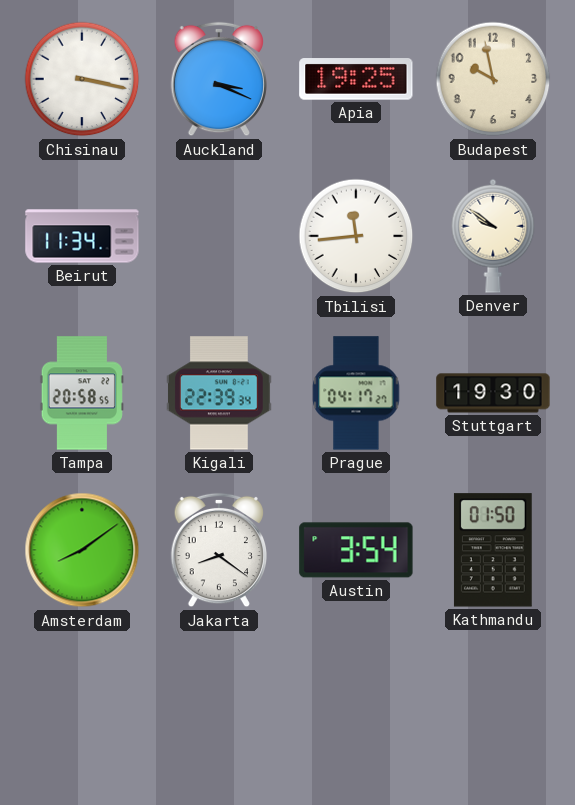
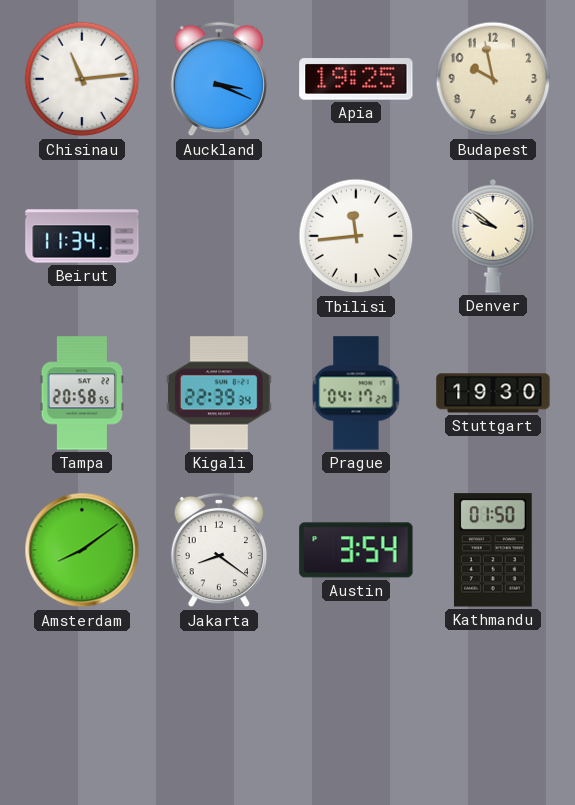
Chisinau: 3:17 -> 11:14
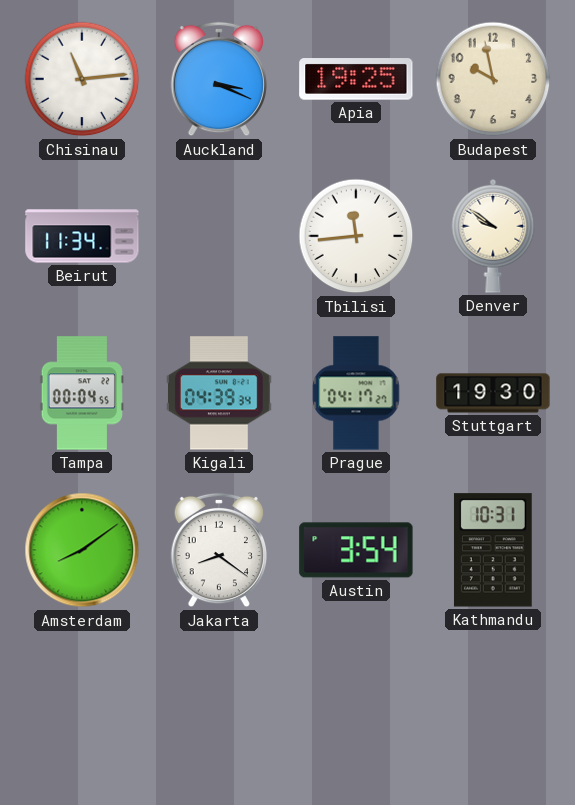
Tampa: 20:58 -> 00:04
Kigali: 22:39 -> 04:39
Kathmandu: 01:50 -> 10:31
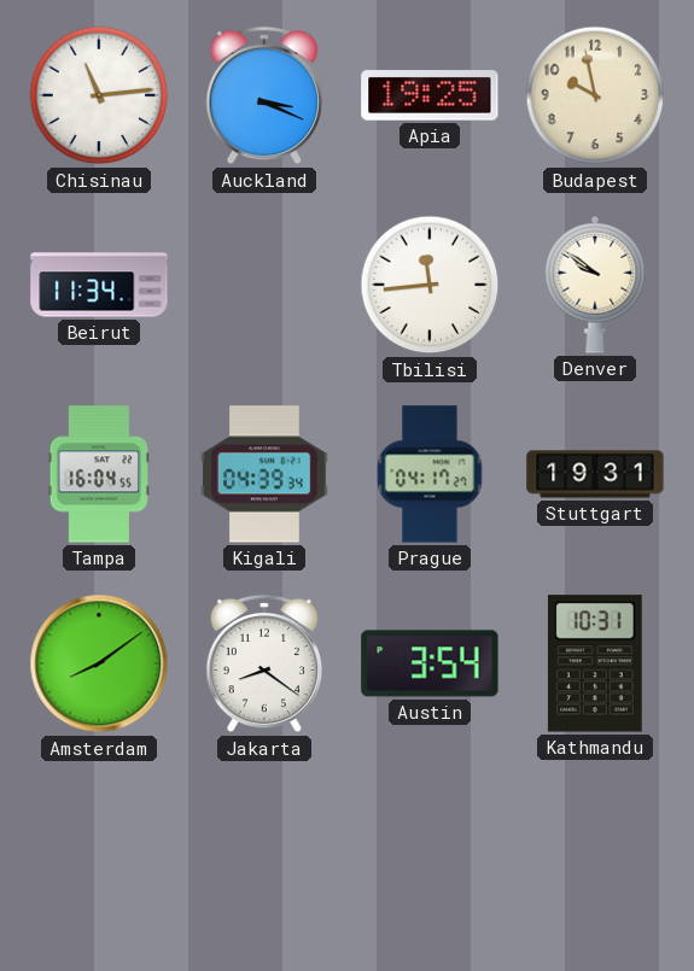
Tampa: 00:04 -> 16:04
Stuttgart: 19:30 -> 19:31
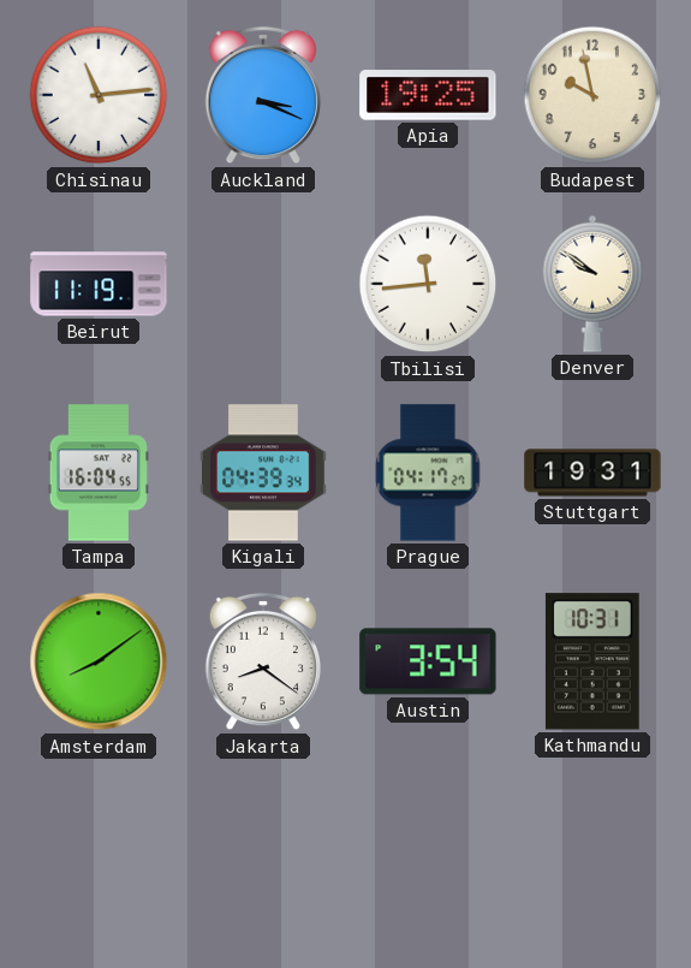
Beirut: 11:34 -> 11:19
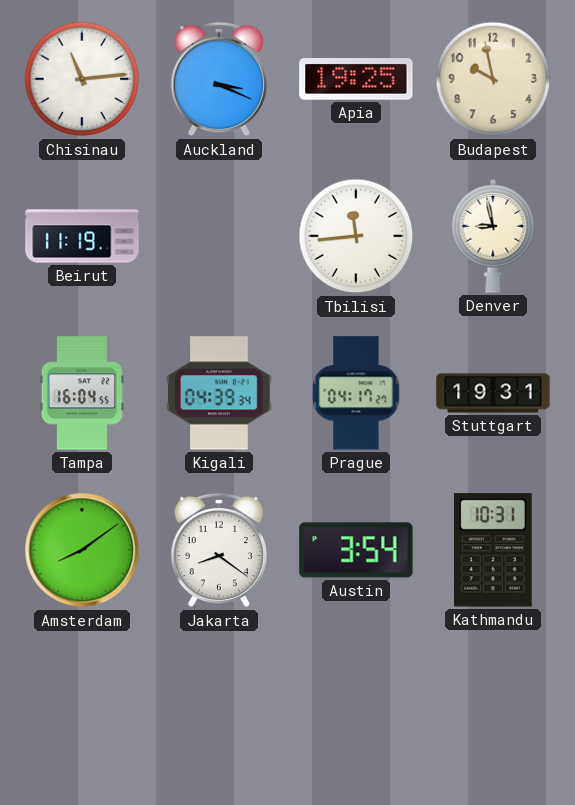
Denver: 9:51 -> 8:58
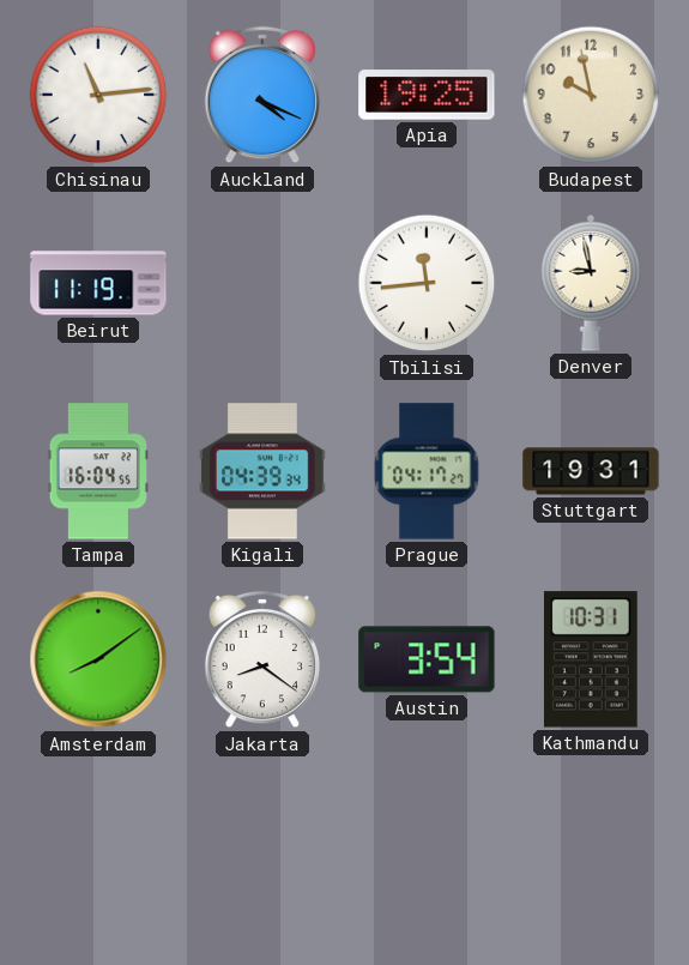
Auckland: 3:19 -> 4:19
